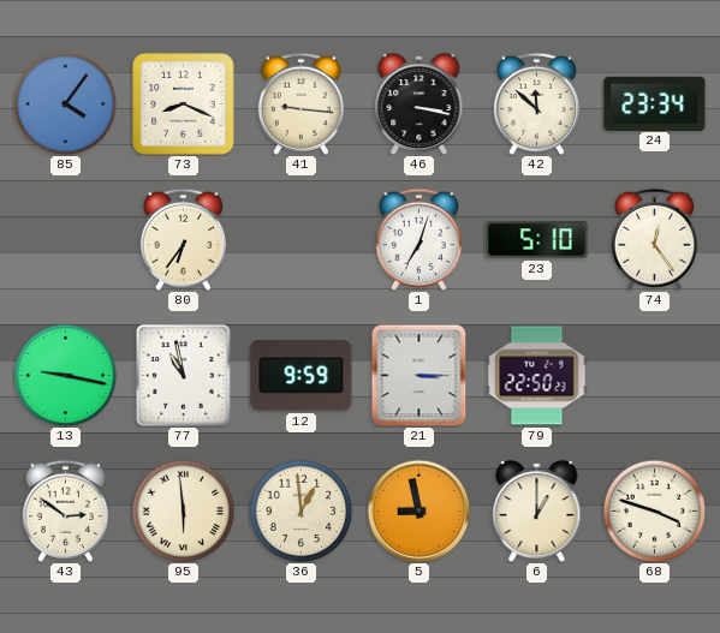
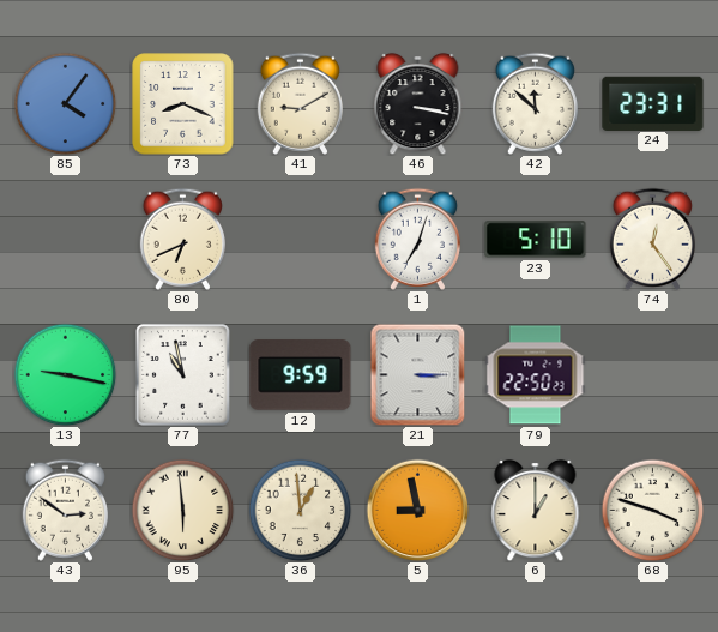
41: 9:16 -> 9:10
24: 23:34 -> 23:31
80: 6:36 -> 6:41
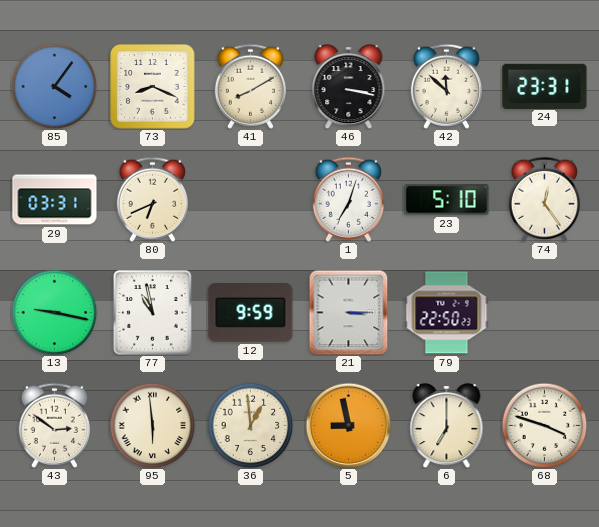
41: 9:10 -> 8:10
29: none -> 03:31
6: 1:00 -> 7:00
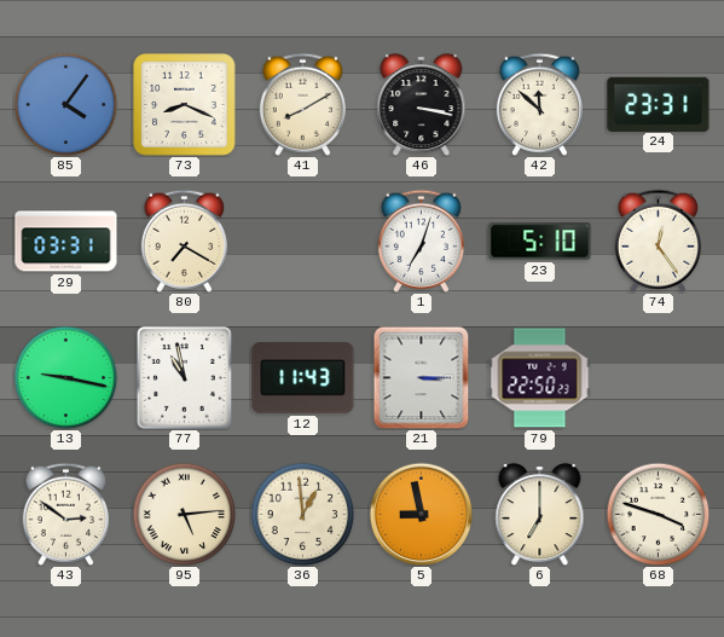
80: 6:41 -> 7:20
12: 9:59 -> 11:43
95: 5:59 -> 5:14
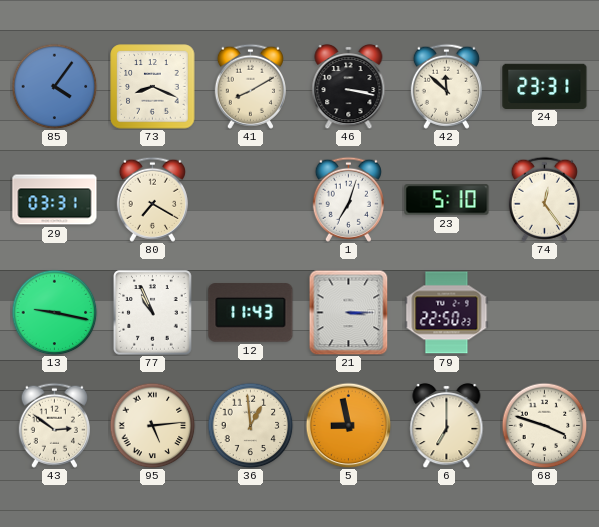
77: 10:58 -> 10:56
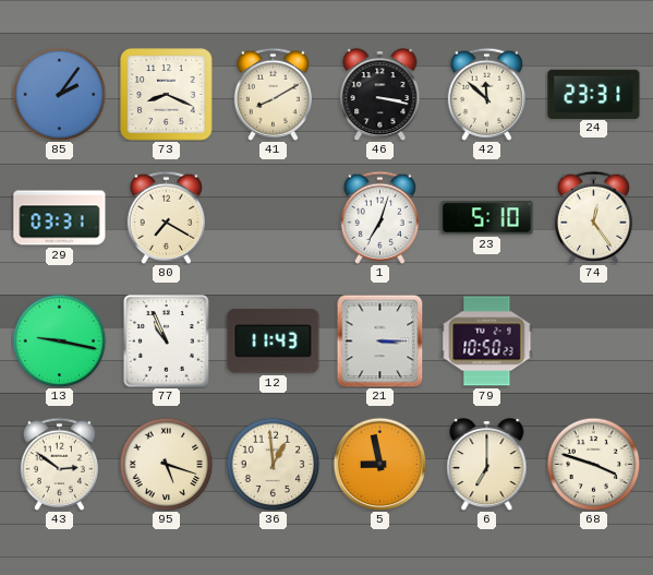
85: 4:06 -> 2:06
79: 22:50 -> 10:50
95: 5:14 -> 5:18
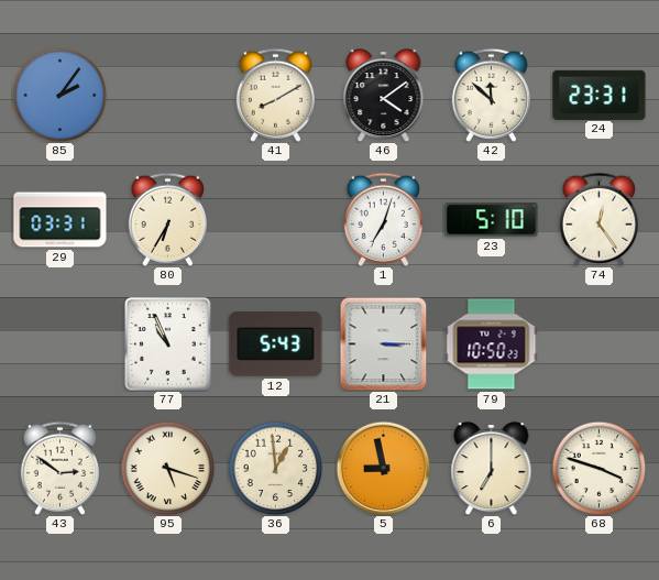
73: 8:19 -> none
46: 3:17 -> 4:09
80: 7:20 -> 6:35
13: 9:17 -> none
12: 11:43 -> 5:43
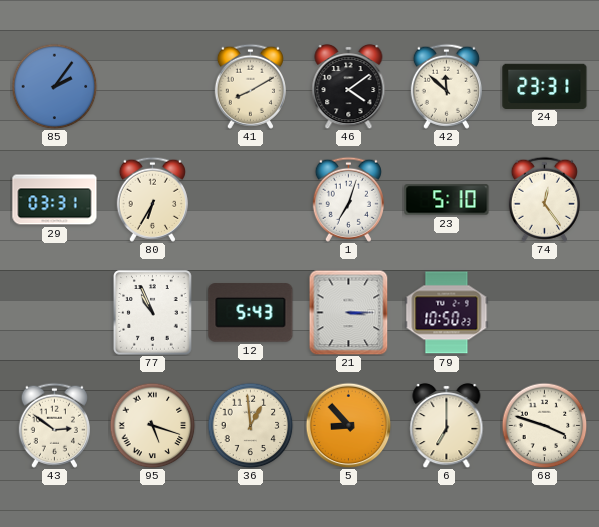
5: 8:58 -> 8:53
